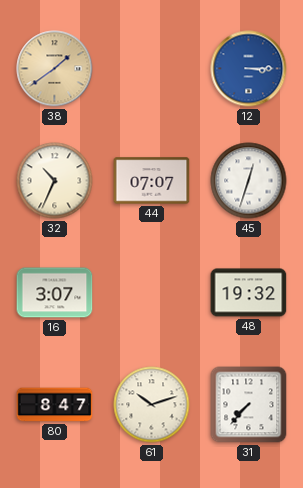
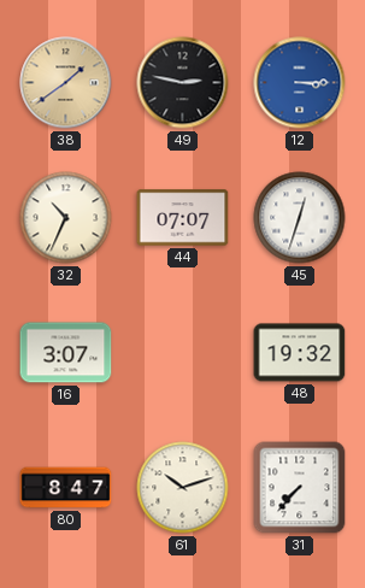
49: none -> 2:47
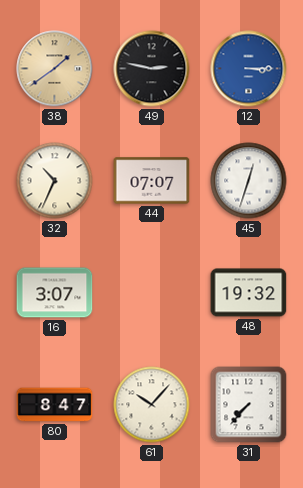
61: 10:12 -> 10:07
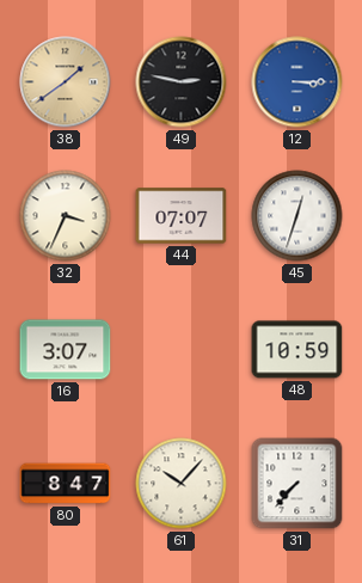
32: 10:34 -> 3:34
48: 19:32 -> 10:59
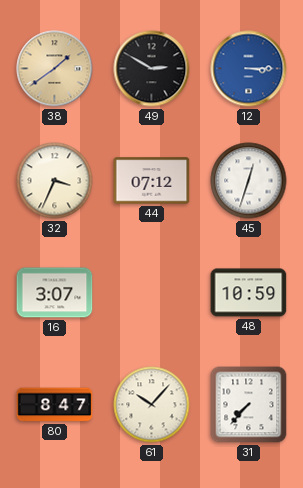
49: 2:47 -> 2:50
44: 07:07 -> 07:12
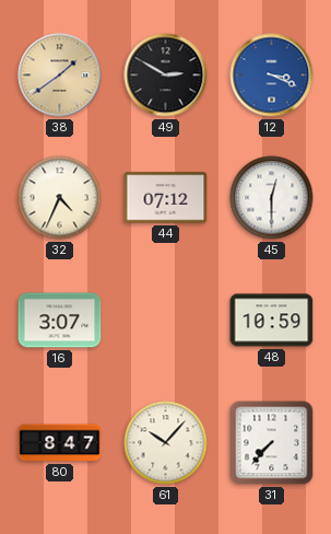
12: 3:15 -> 3:19
32: 3:34 -> 4:34
45: 12:33 -> 12:30
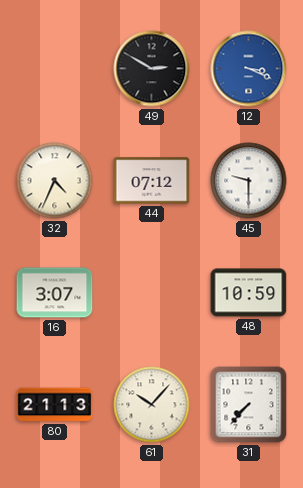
38: 1:39 -> none
45: 12:30 -> 9:30
80: 8:47 -> 21:13
